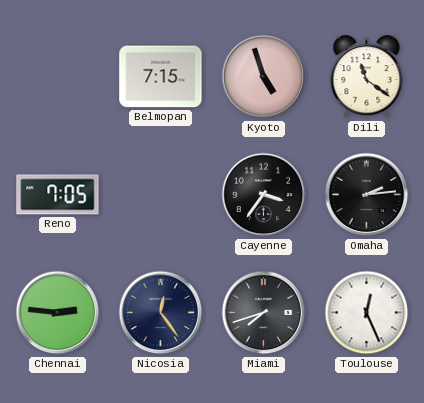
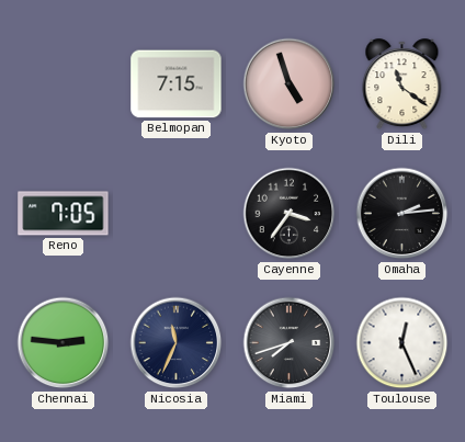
Nicosia: 12:24 -> 11:34
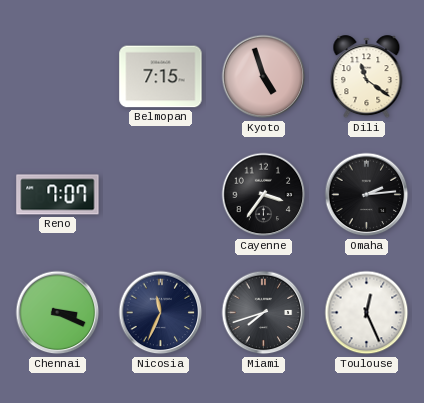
Reno: 7:05 -> 7:07
Chennai: 2:46 -> 3:19
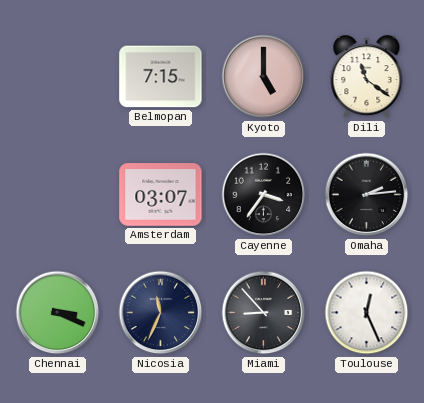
Kyoto: 4:57 -> 5:00
Reno: 7:07 -> none
Amsterdam: none -> 03:07
Miami: 7:42 -> 8:53
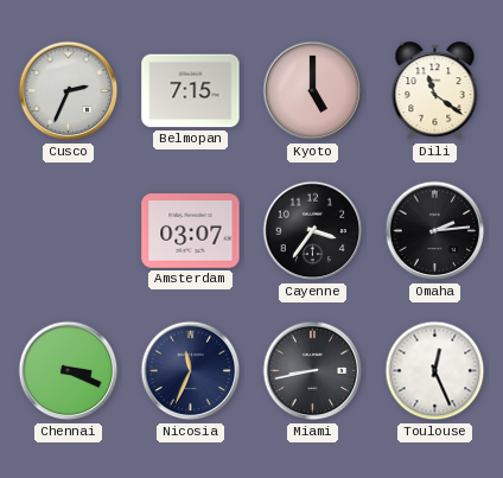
Cusco: none -> 2:34
Miami: 8:53 -> 8:43
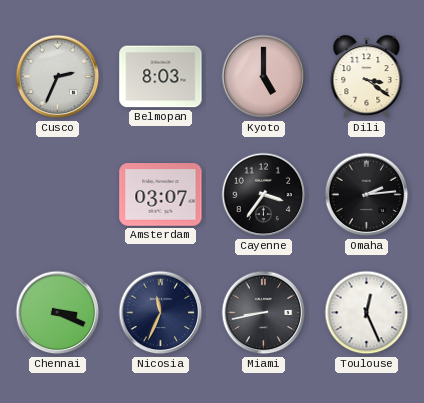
Belmopan: 7:15 -> 8:03
Dili: 11:21 -> 3:21
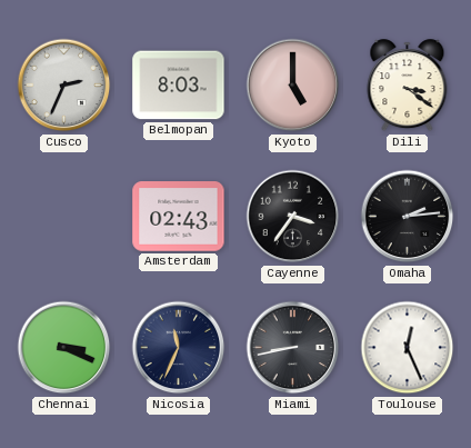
Amsterdam: 03:07 -> 02:43
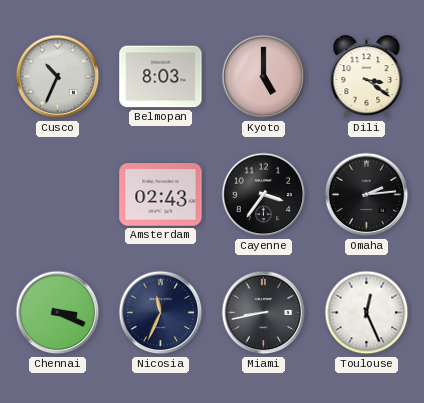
Cusco: 2:34 -> 10:34
